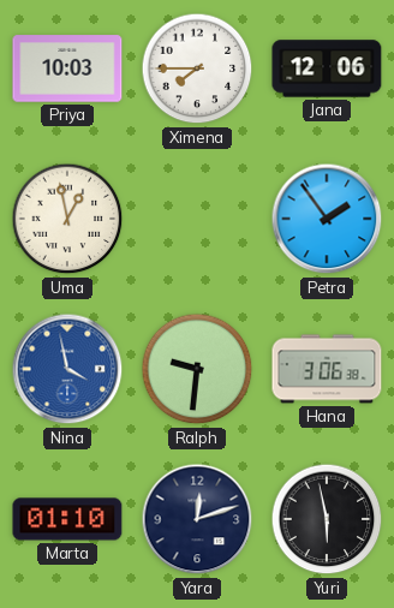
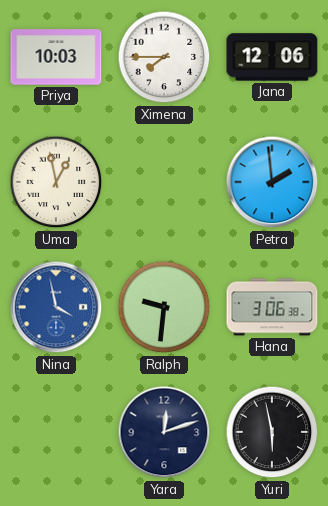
Petra: 1:54 -> 1:59
Marta: 01:10 -> none
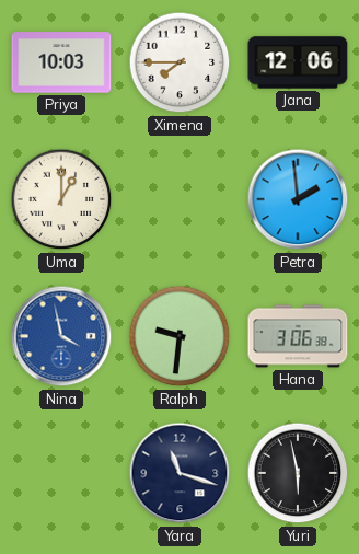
Uma: 12:58 -> 1:00
Yara: 12:12 -> 11:18
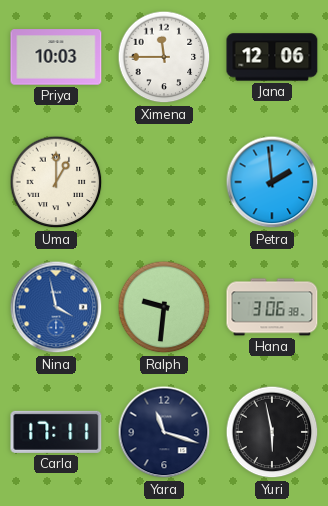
Ximena: 7:45 -> 11:45
Carla: none -> 17:11
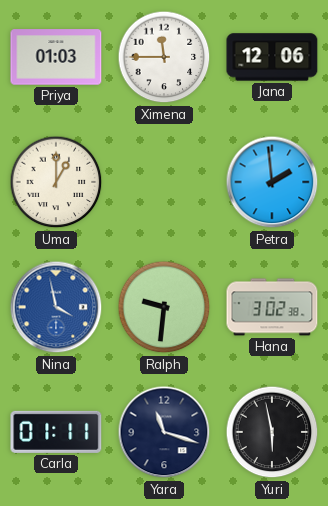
Priya: 10:03 -> 01:03
Hana: 3:06 -> 3:02
Carla: 17:11 -> 01:11
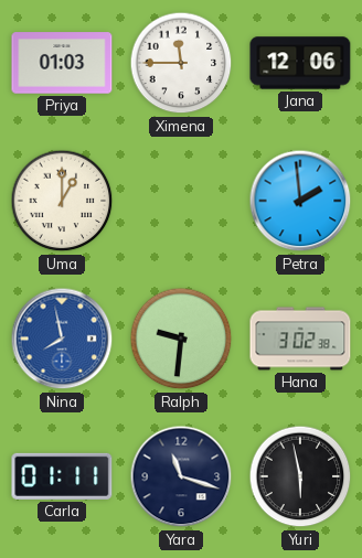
Nina: 3:58 -> 7:58
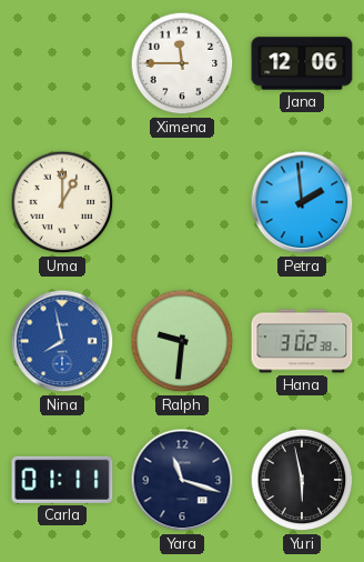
Priya: 01:03 -> none
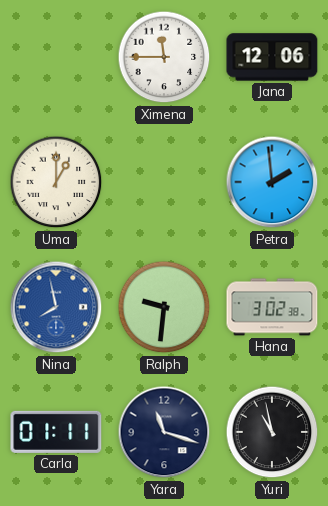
Yuri: 5:58 -> 10:58
